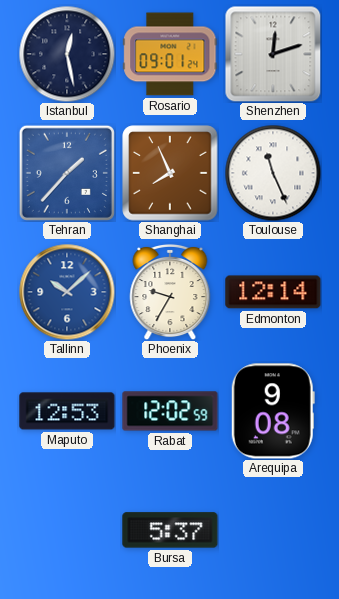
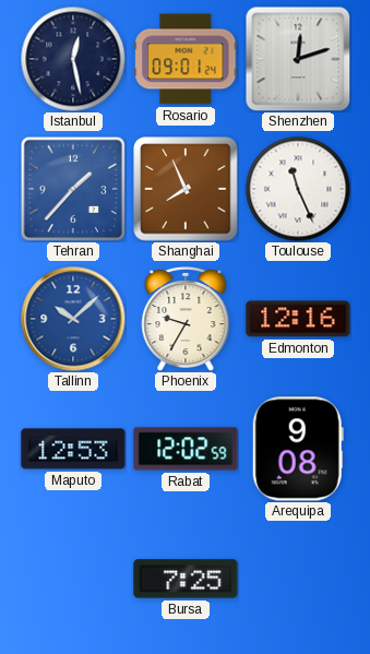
Edmonton: 12:14 -> 12:16
Bursa: 5:37 -> 7:25
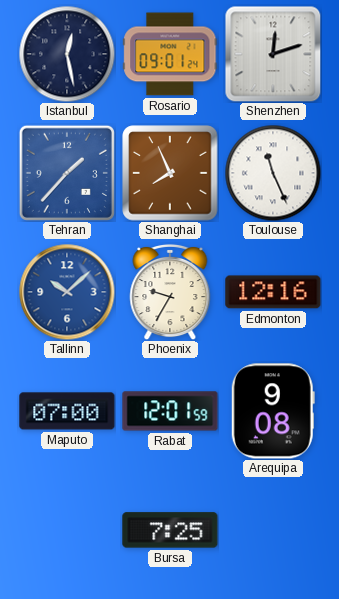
Maputo: 12:53 -> 07:00
Rabat: 12:02 -> 12:01
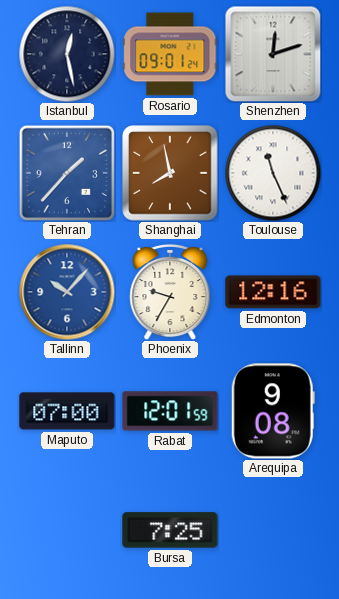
Shanghai: 7:56 -> 7:58
Tallinn: 10:08 -> 10:07
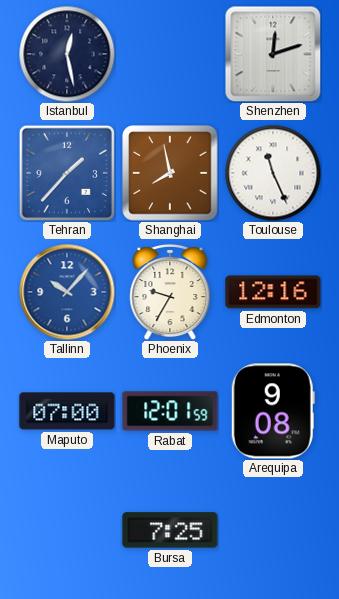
Rosario: 09:01 -> none
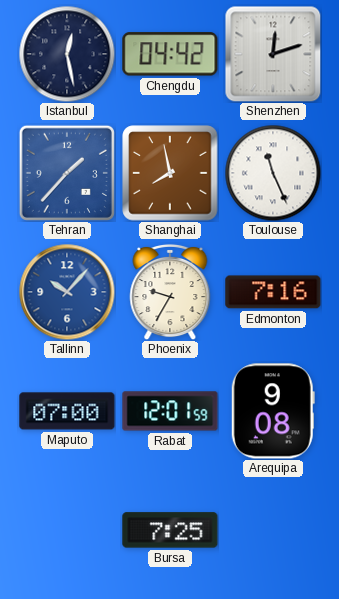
Chengdu: none -> 04:42
Edmonton: 12:16 -> 7:16
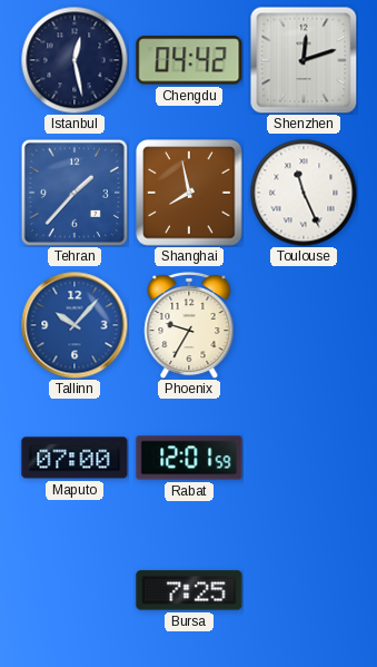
Edmonton: 7:16 -> none
Arequipa: 9:08 -> none
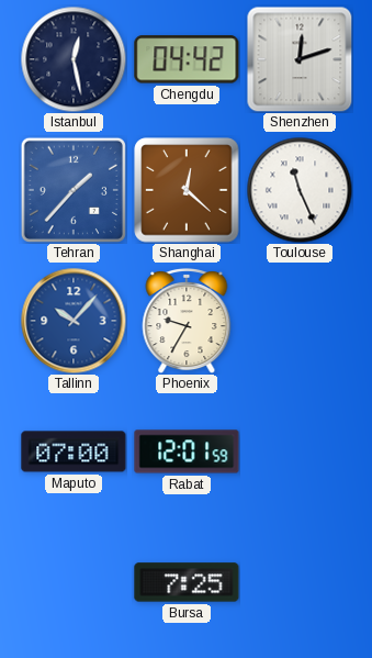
Shanghai: 7:58 -> 12:22
